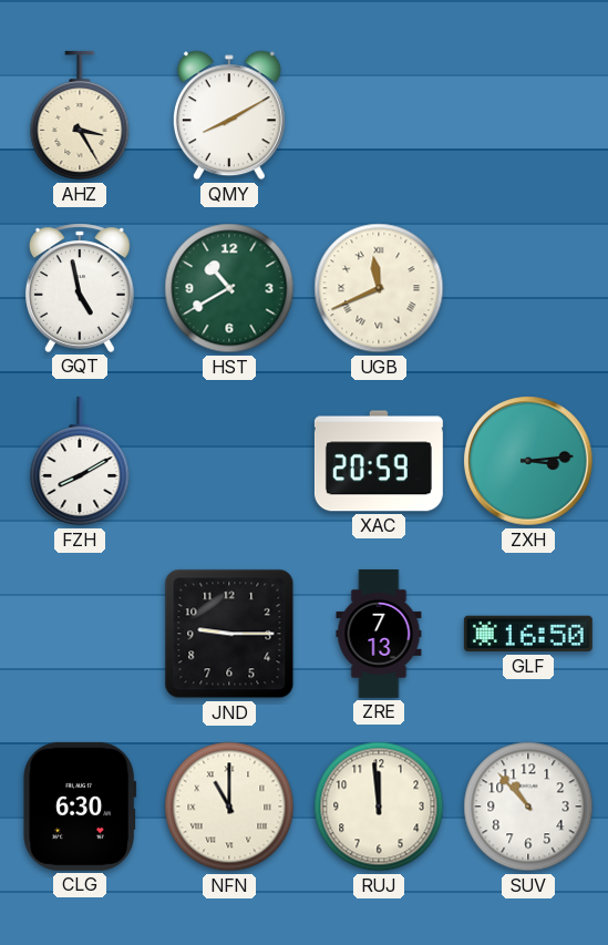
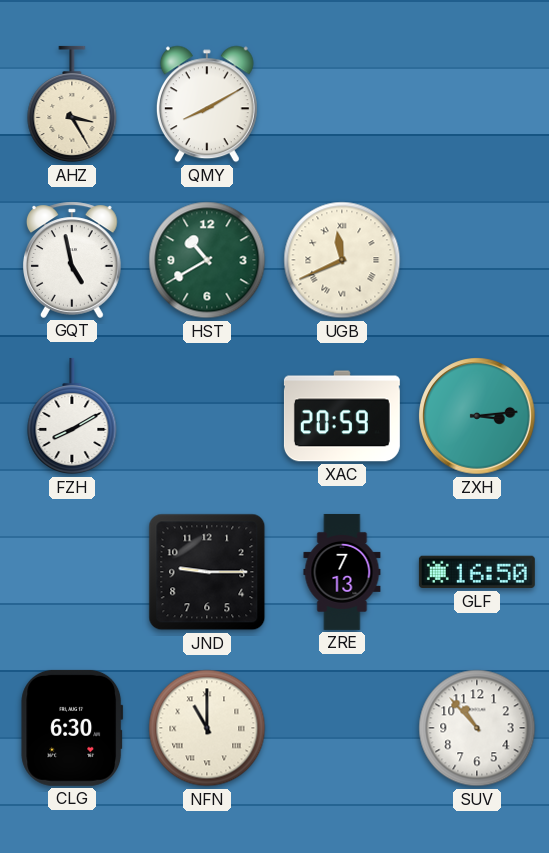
RUJ: 11:59 -> none
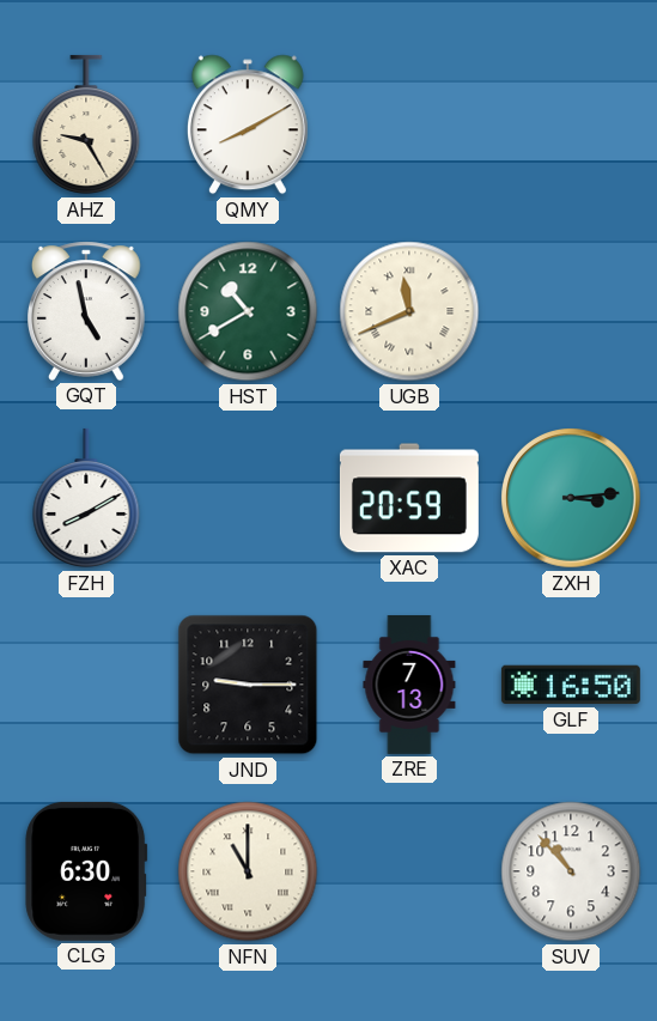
AHZ: 3:25 -> 9:25
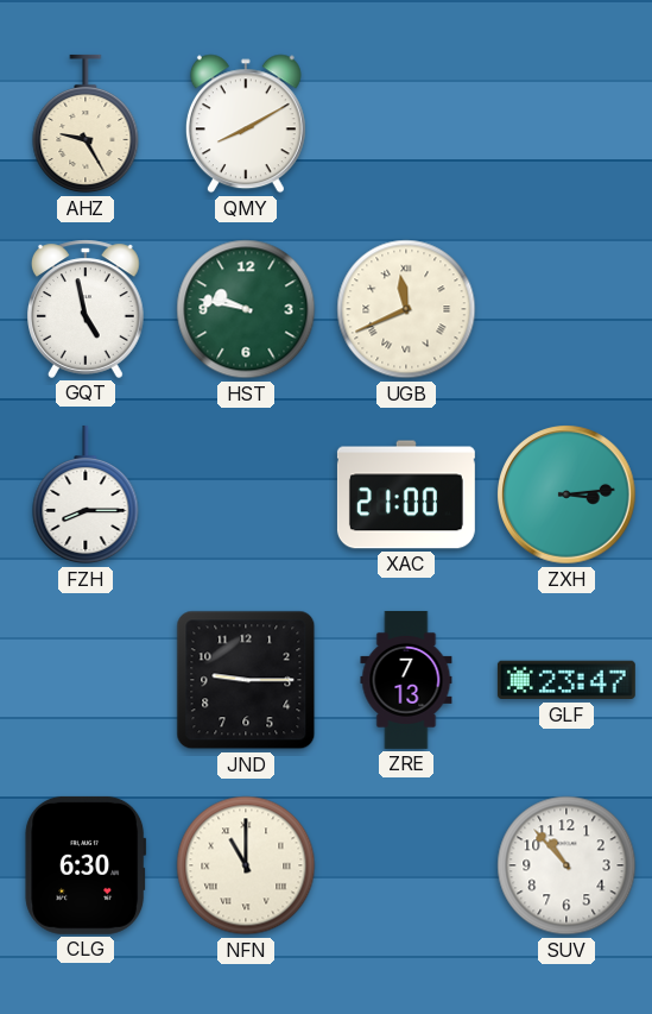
HST: 10:40 -> 9:47
FZH: 8:10 -> 8:15
XAC: 20:59 -> 21:00
GLF: 16:50 -> 23:47
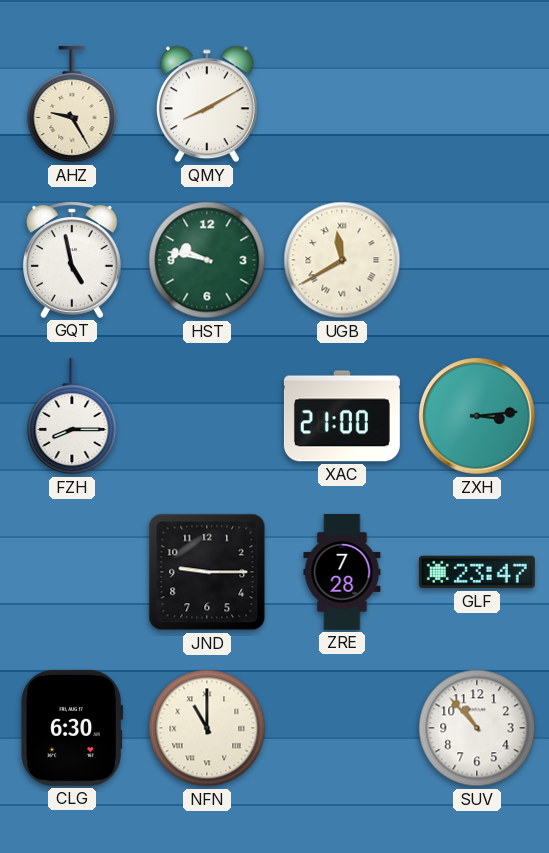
UGB: 11:41 -> 11:40
ZRE: 7:13 -> 7:28
